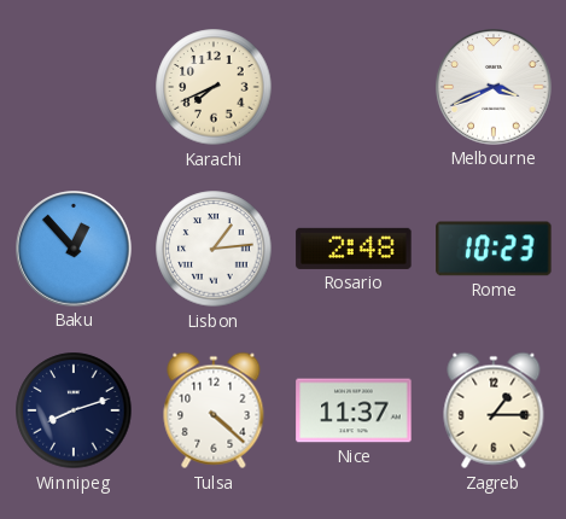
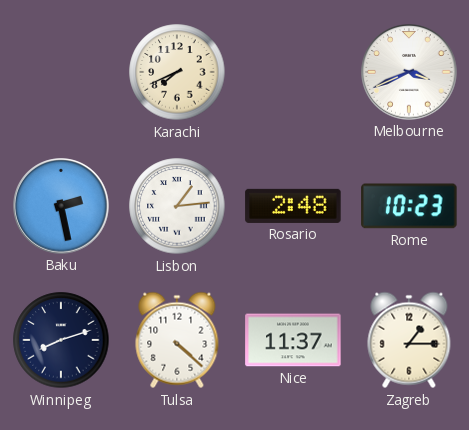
Baku: 12:53 -> 2:28
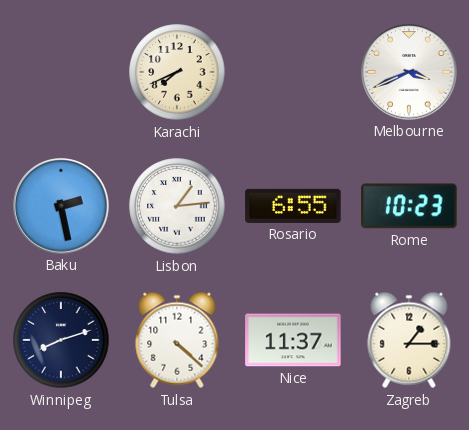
Rosario: 2:48 -> 6:55
